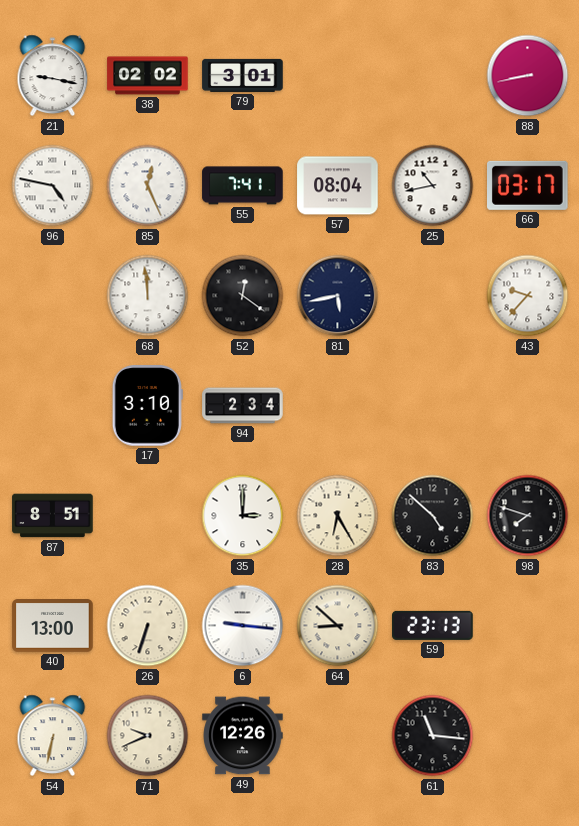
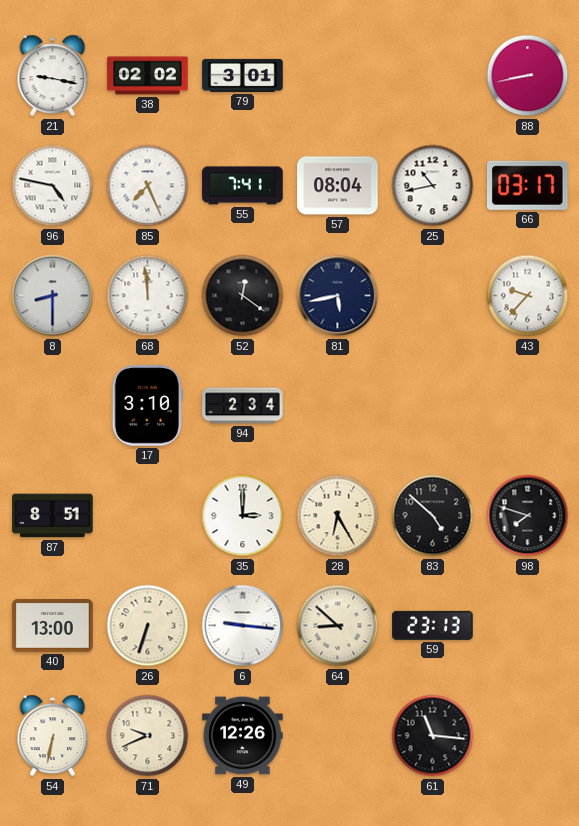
85: 12:26 -> 7:26
8: none -> 8:30
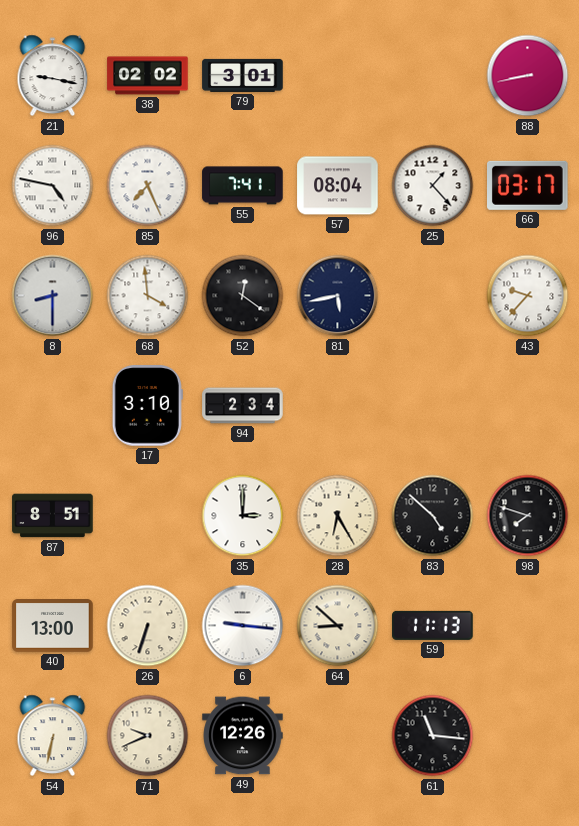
25: 10:43 -> 1:23
68: 11:59 -> 3:59
59: 23:13 -> 11:13
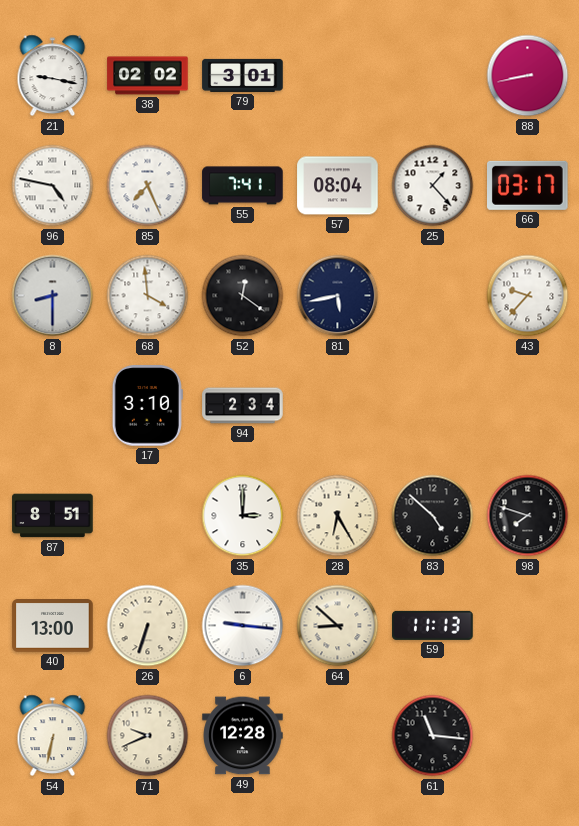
49: 12:26 -> 12:28
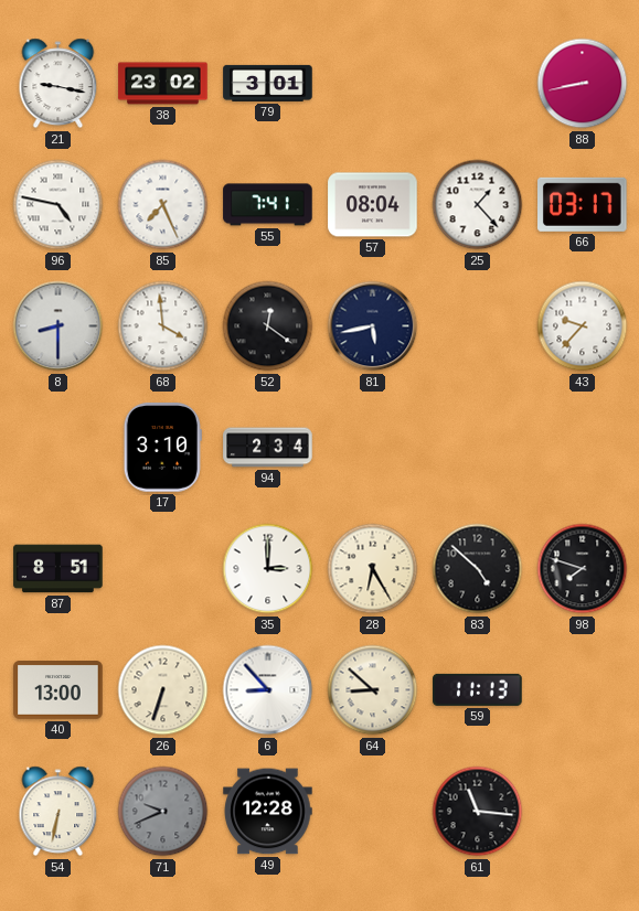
38: 02:02 -> 23:02
6: 9:16 -> 8:53
71 dial: cream -> grey
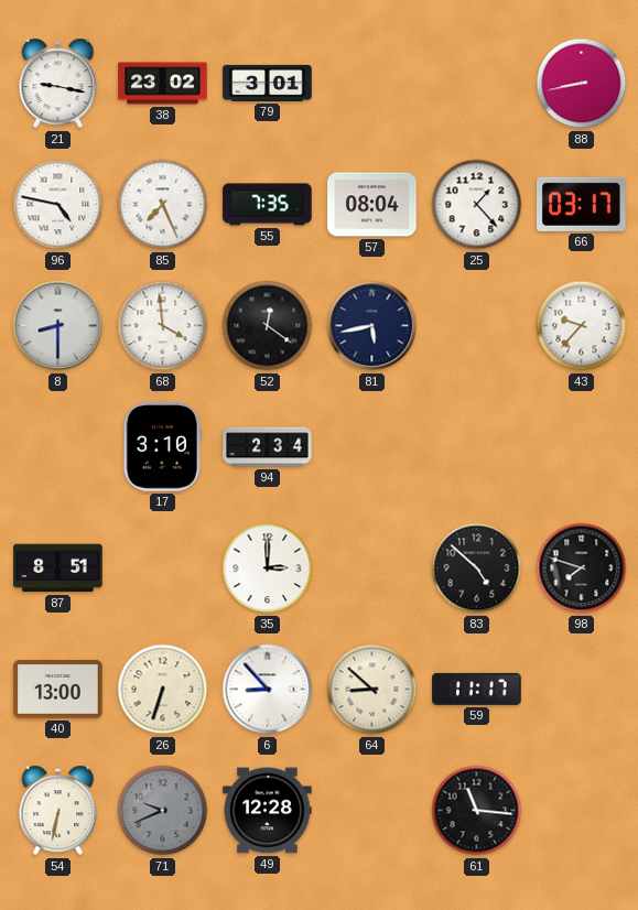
55: 7:41 -> 7:35
28: 6:25 -> none
59: 11:13 -> 11:17
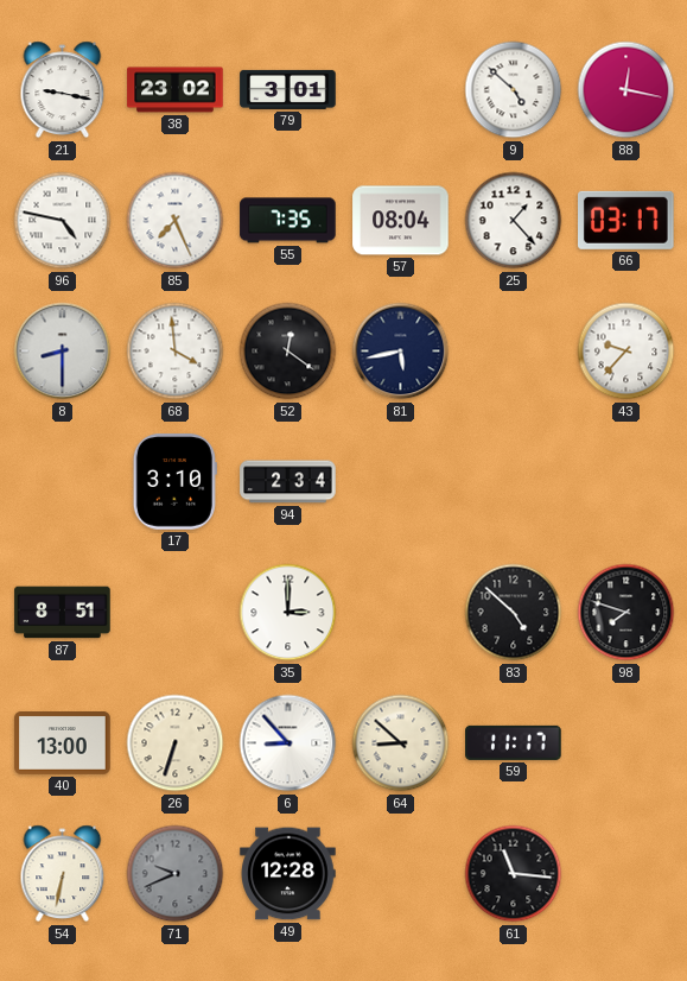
9: none -> 4:52
88: 8:43 -> 12:17
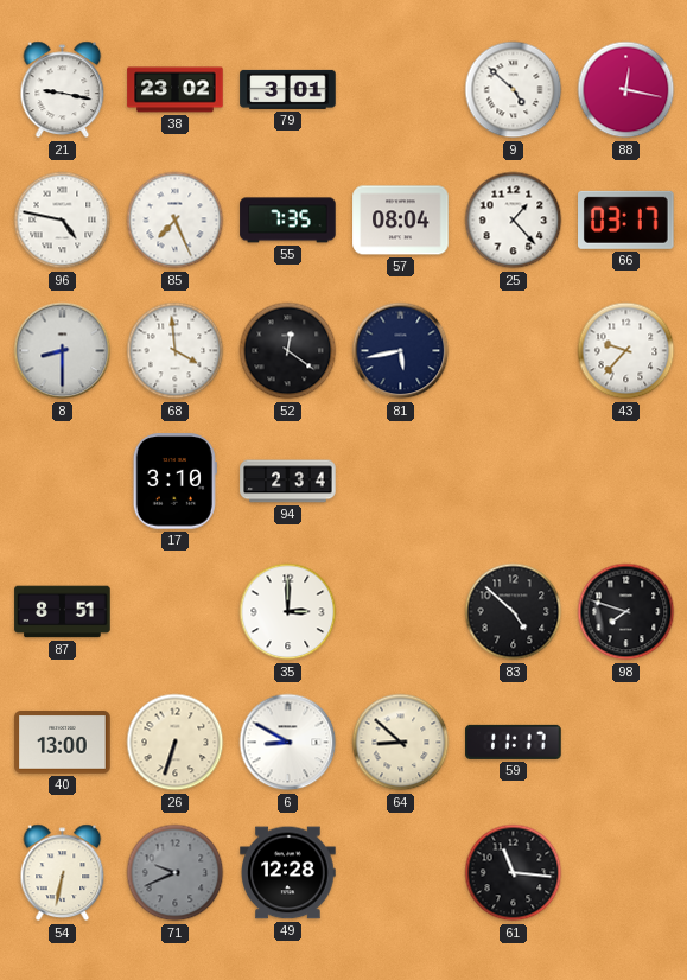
6: 8:53 -> 8:50
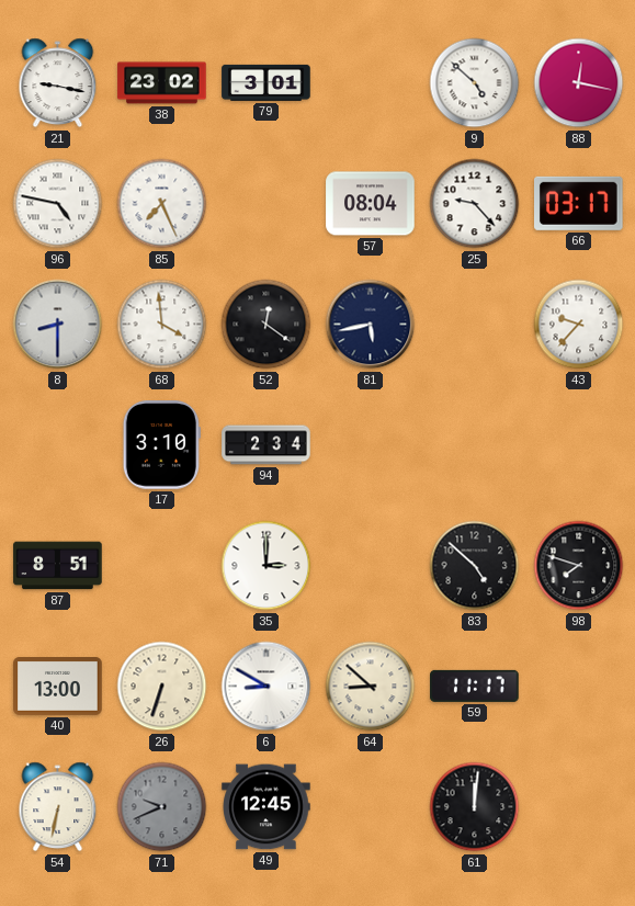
55: 7:35 -> none
25: 1:23 -> 9:23
49: 12:28 -> 12:45
61: 11:16 -> 12:01
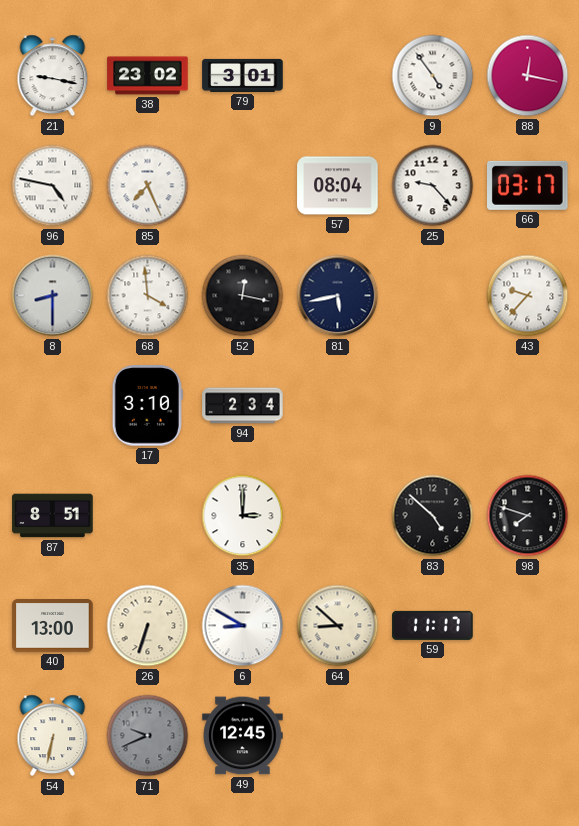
9: 4:52 -> 4:54
52: 12:21 -> 12:17
61: 12:01 -> none
